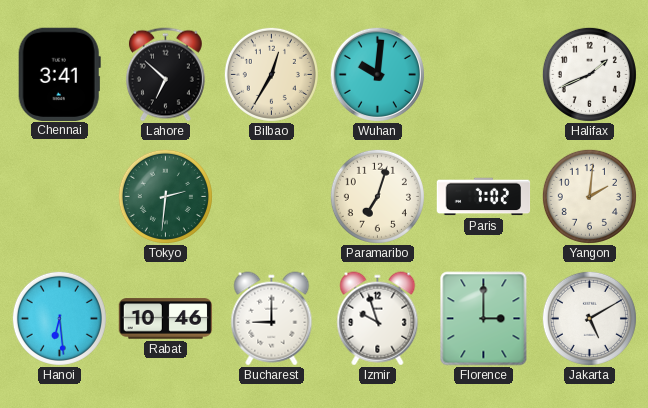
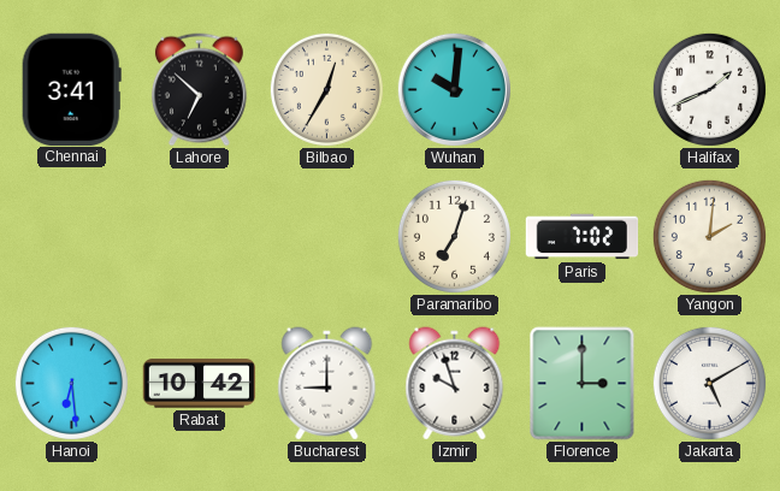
Tokyo: 2:31 -> none
Rabat: 10:46 -> 10:42
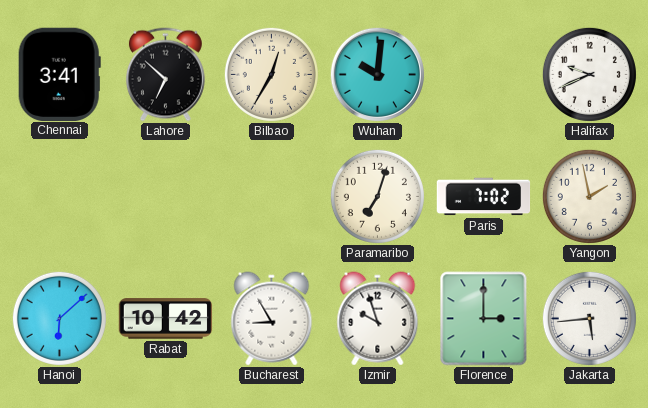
Halifax: 1:41 -> 9:41
Yangon: 2:01 -> 1:58
Hanoi: 6:29 -> 6:08
Bucharest: 9:00 -> 8:55
Jakarta: 5:10 -> 5:44
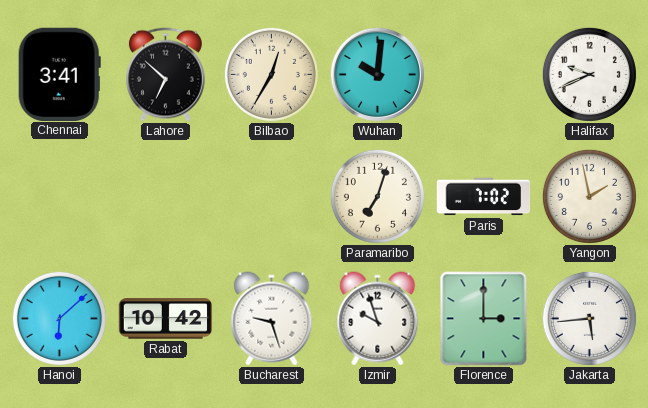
Bucharest: 8:55 -> 9:27
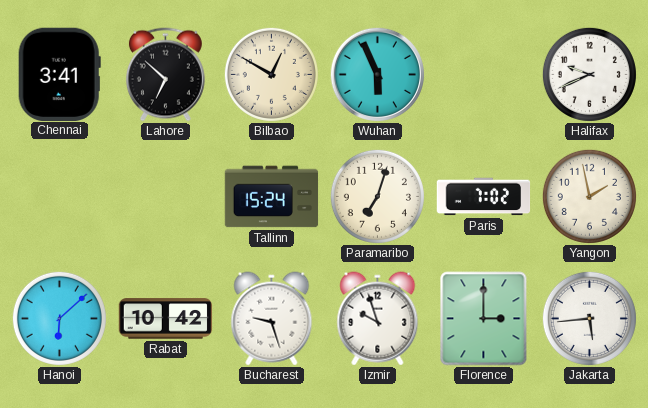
Bilbao: 12:35 -> 12:50
Wuhan: 10:01 -> 5:56
Tallinn: none -> 15:24
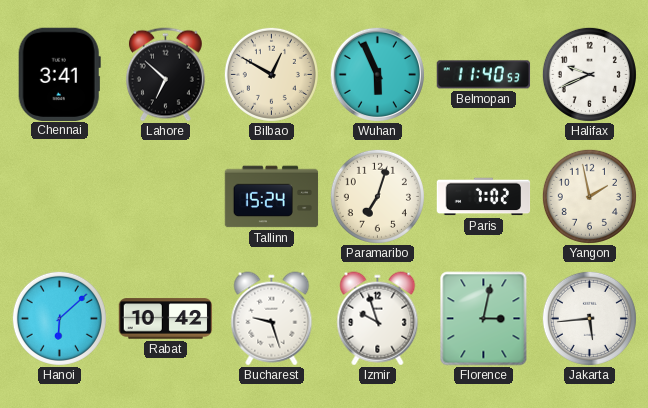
Belmopan: none -> 11:40
Florence: 3:00 -> 3:02
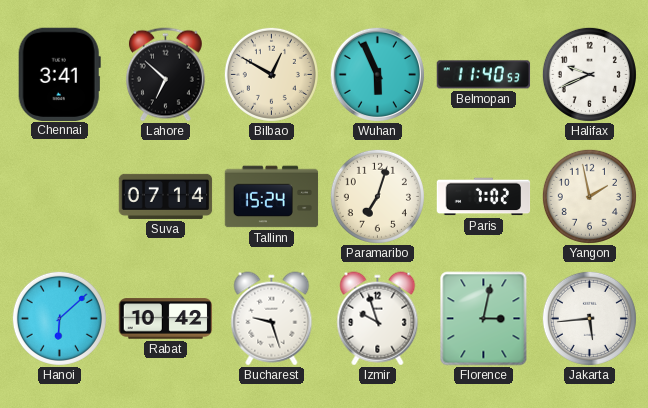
Suva: none -> 07:14
